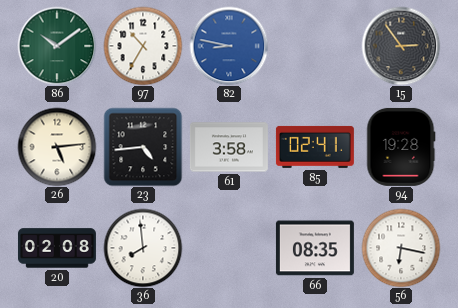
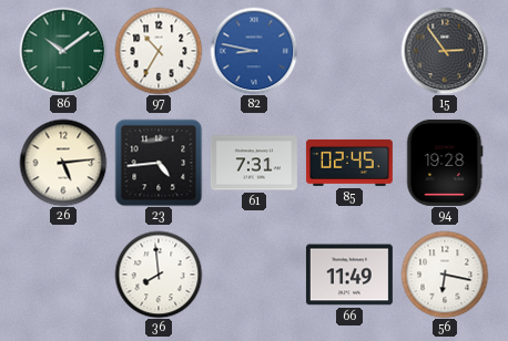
61: 3:58 -> 7:31
85: 02:41 -> 02:45
20: 02:08 -> none
66: 08:35 -> 11:49
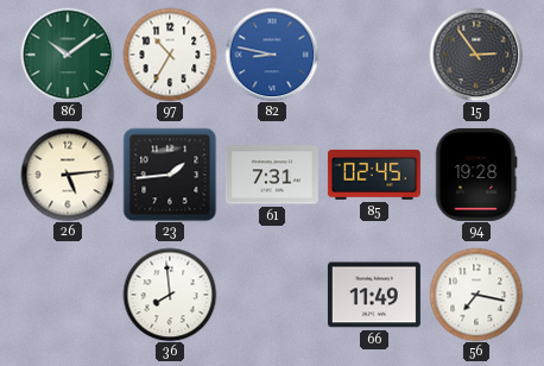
23: 4:44 -> 1:44
56: 6:17 -> 7:17
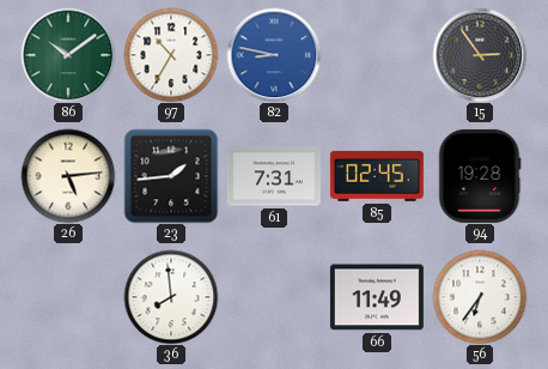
56: 7:17 -> 6:36
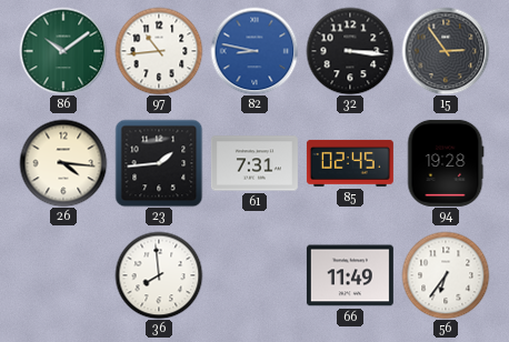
97: 10:35 -> 10:44
32: none -> 3:16
26: 5:14 -> 4:16
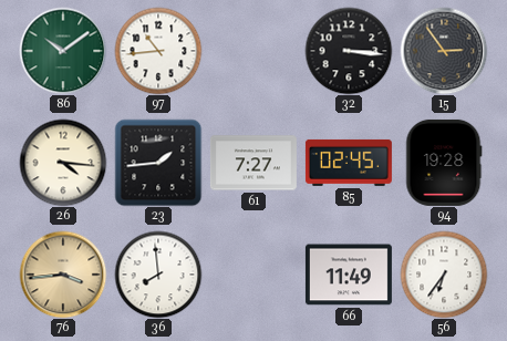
82: 8:47 -> none
61: 7:31 -> 7:27
76: none -> 3:44
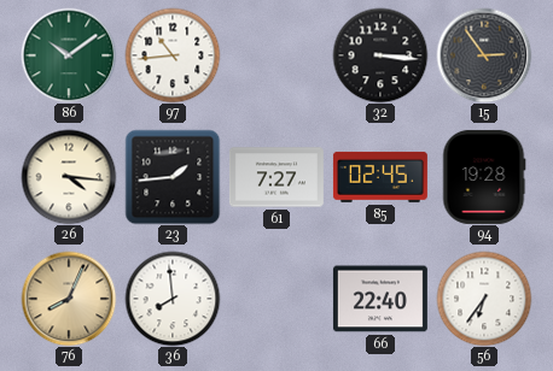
76: 3:44 -> 8:04
66: 11:49 -> 22:40
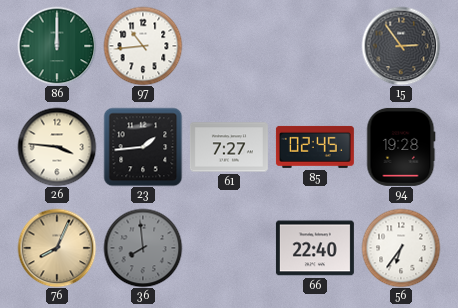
86: 10:09 -> 12:00
32: 3:16 -> none
26: 4:16 -> 3:46
36 dial: white -> grey
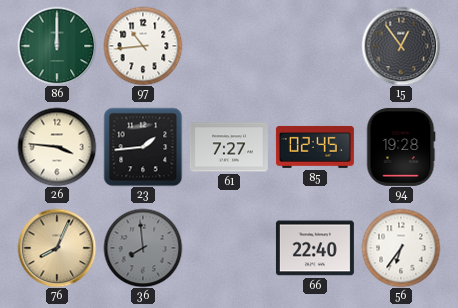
15: 2:54 -> 12:54
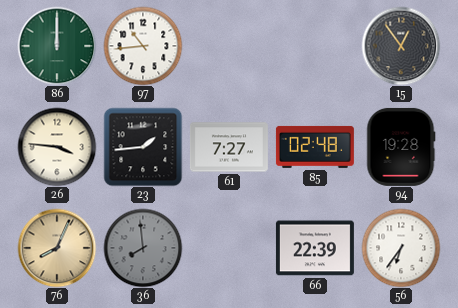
85: 02:45 -> 02:48
66: 22:40 -> 22:39
